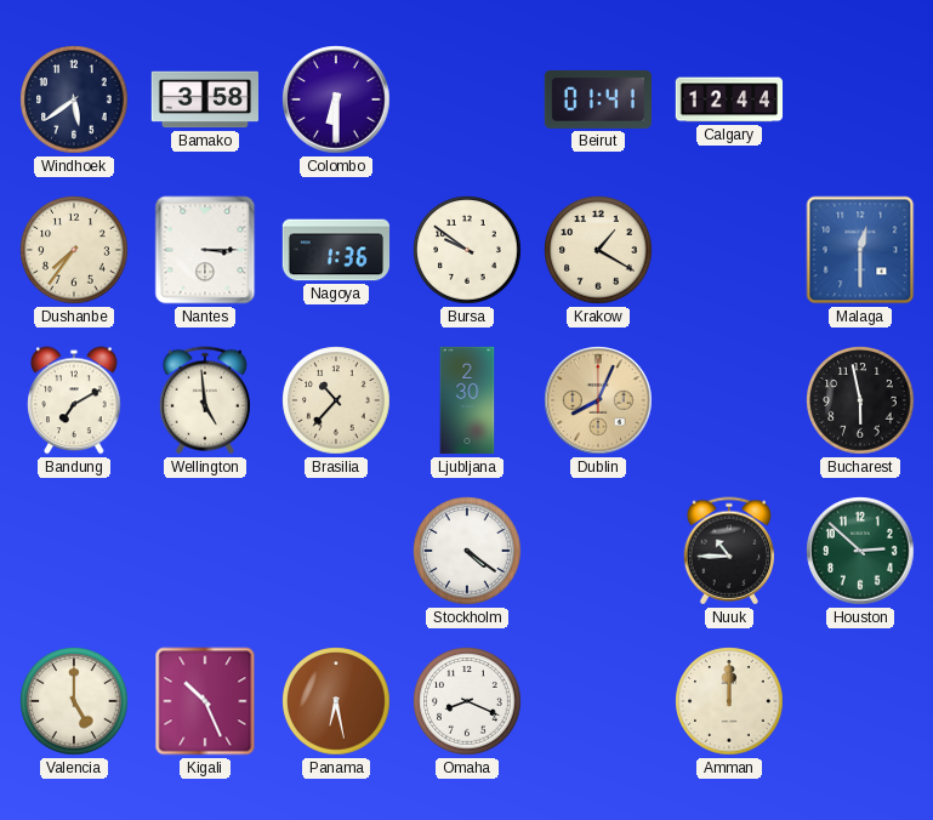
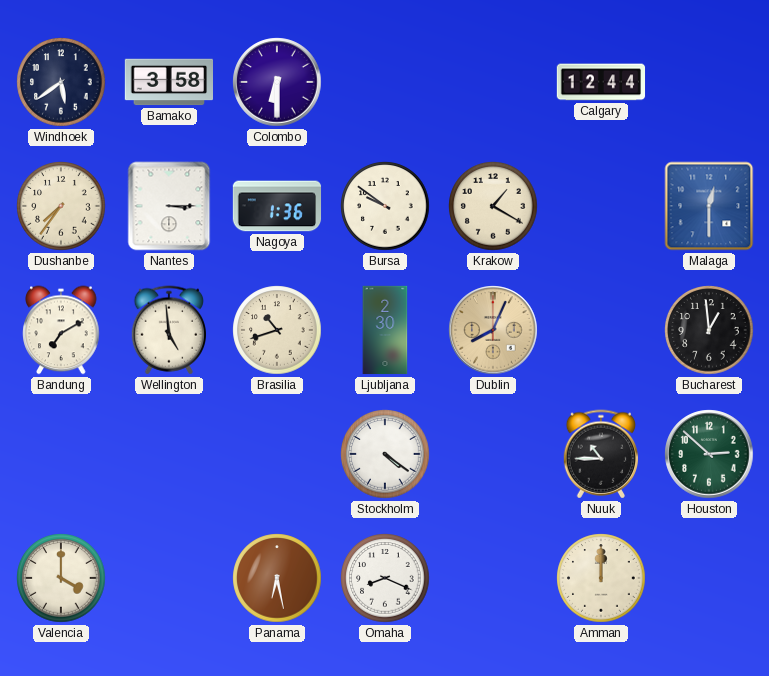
Beirut: 01:41 -> none
Brasilia: 10:37 -> 10:42
Bucharest: 5:58 -> 12:59
Valencia: 5:00 -> 4:00
Kigali: 10:26 -> none
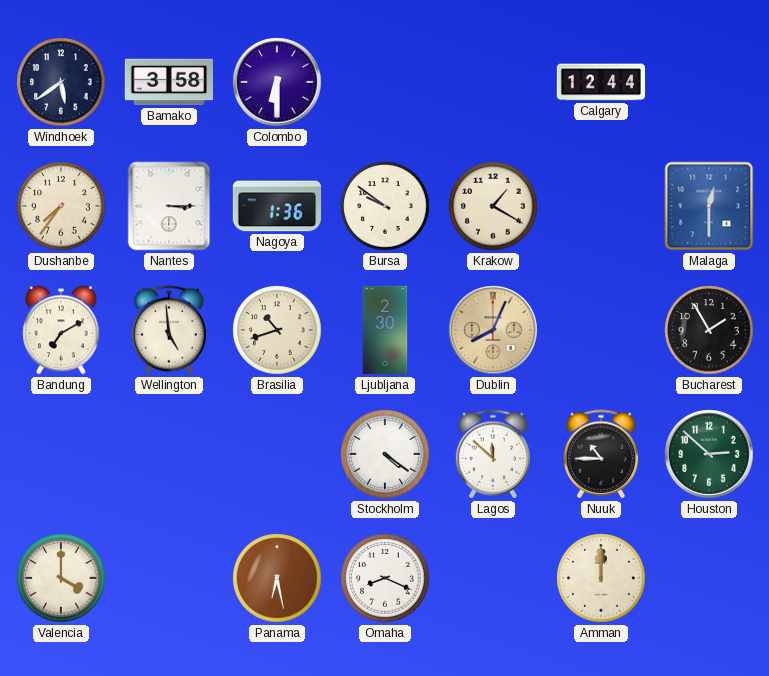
Bucharest: 12:59 -> 1:55
Lagos: none -> 11:52
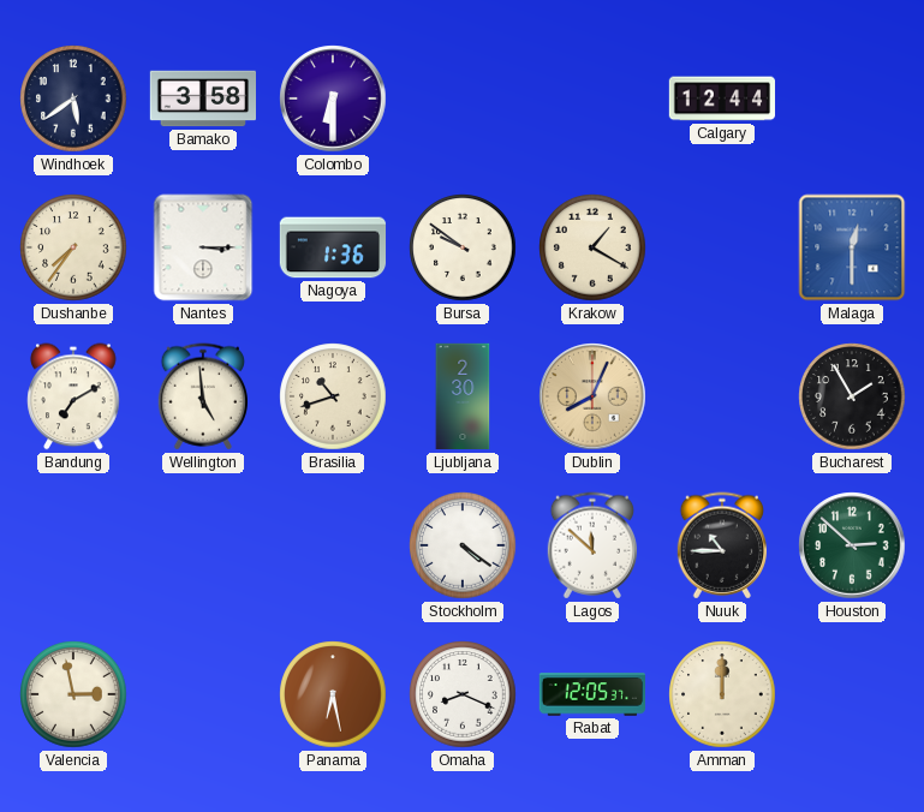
Valencia: 4:00 -> 2:58
Rabat: none -> 12:05
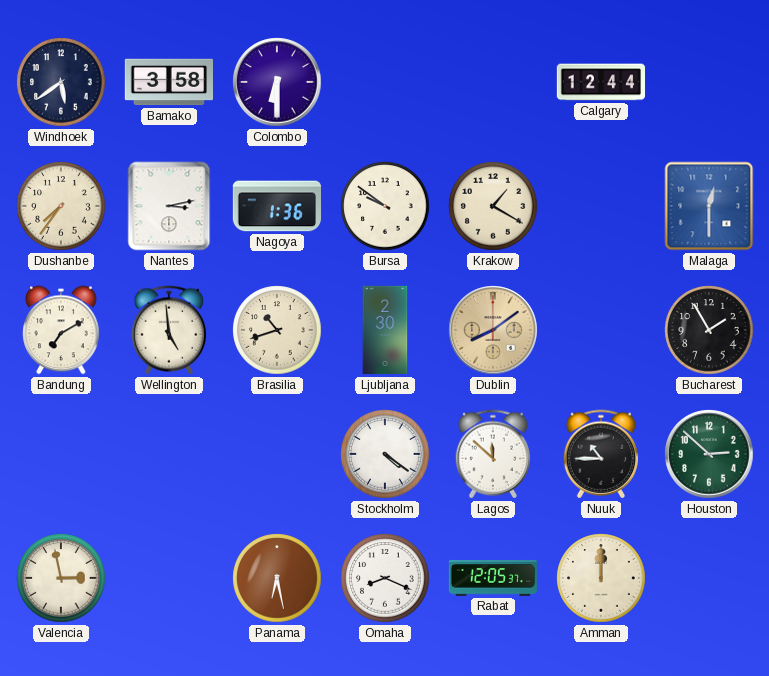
Nantes: 3:15 -> 3:13
Dublin: 8:04 -> 8:09
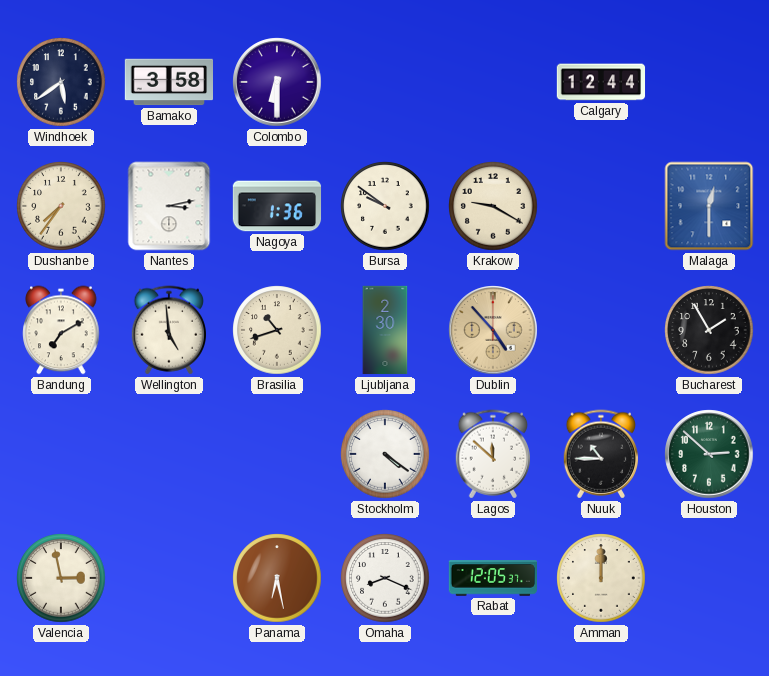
Krakow: 1:20 -> 9:20
Dublin: 8:09 -> 4:53
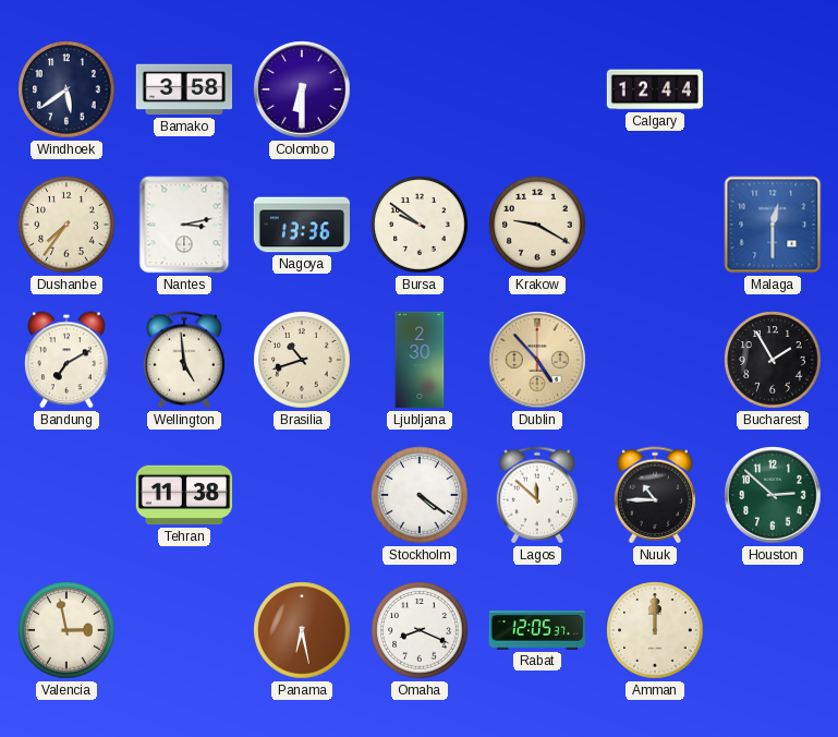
Nagoya: 1:36 -> 13:36
Tehran: none -> 11:38
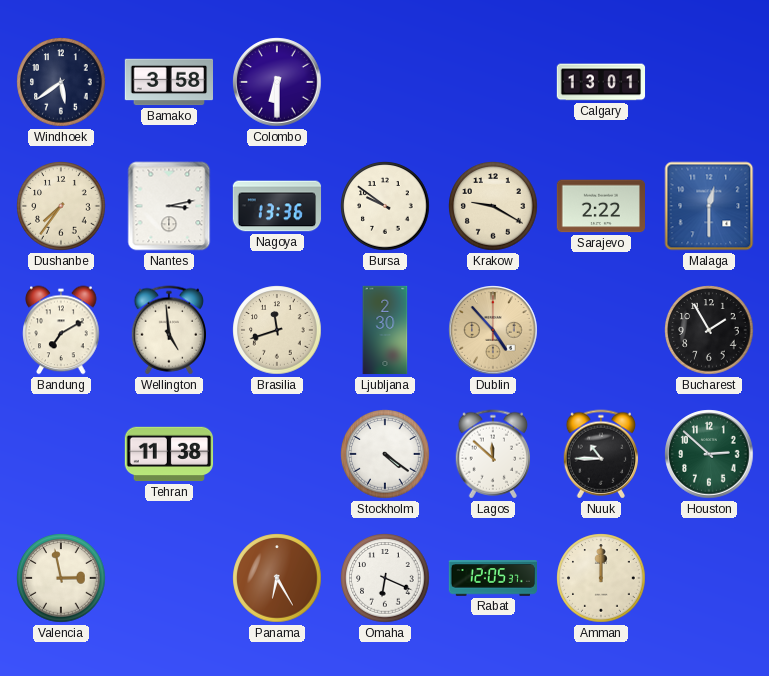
Calgary: 12:44 -> 13:01
Sarajevo: none -> 2:22
Brasilia: 10:42 -> 11:42
Panama: 6:28 -> 6:25
Omaha: 8:19 -> 6:19
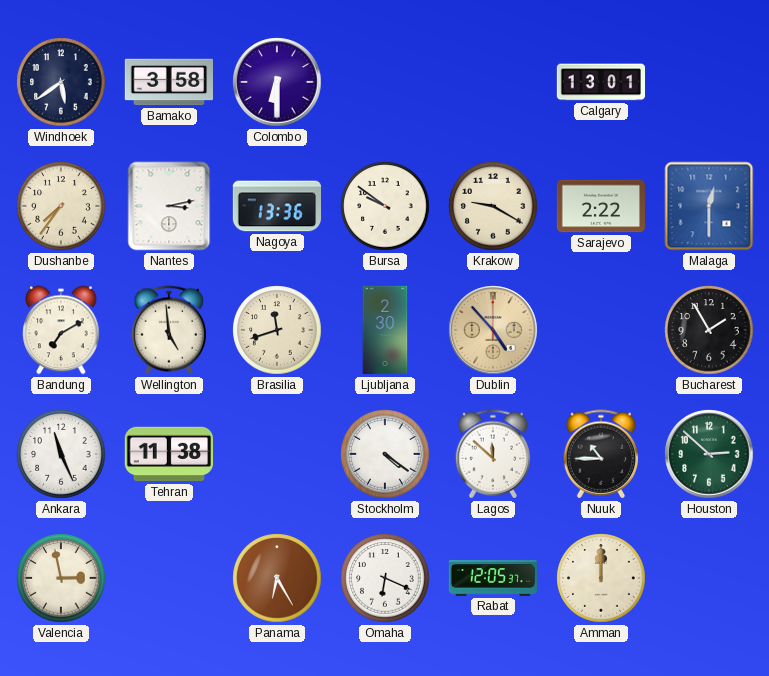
Ankara: none -> 11:26
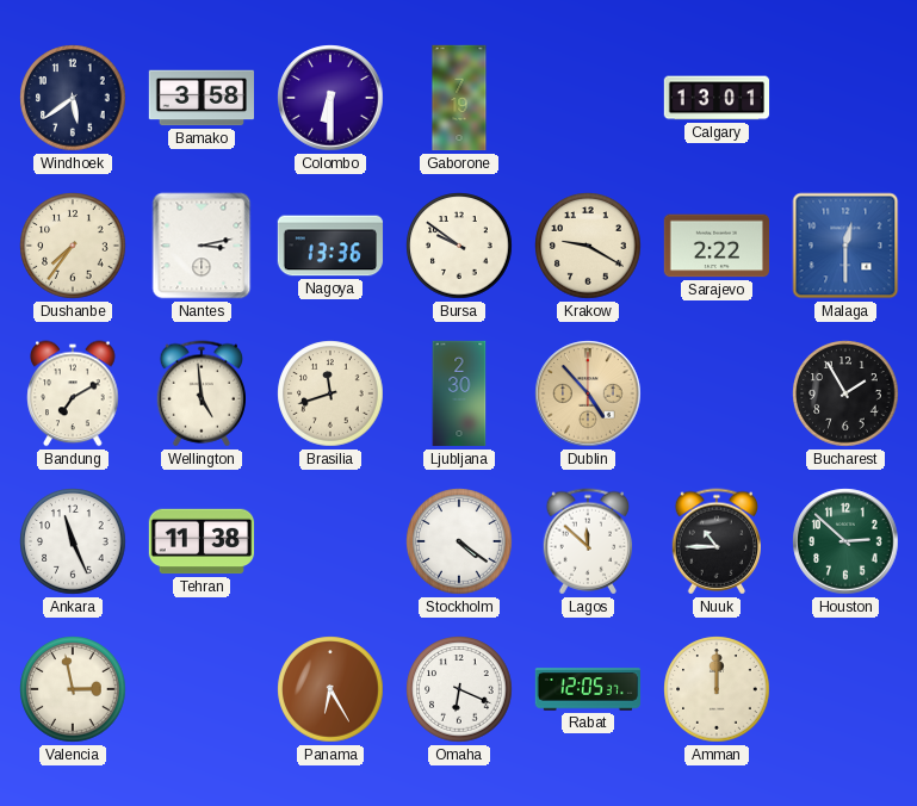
Gaborone: none -> 7:19
